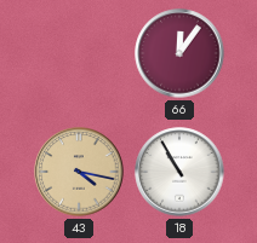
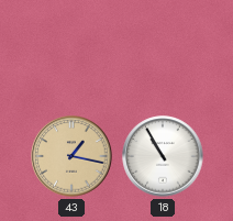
66: 12:06 -> none
43: 4:17 -> 1:17
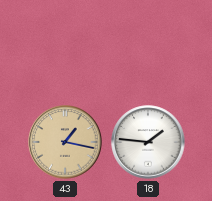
18: 10:55 -> 1:46
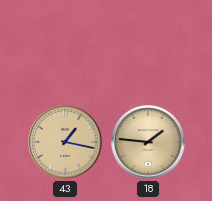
18 dial: white -> champagne
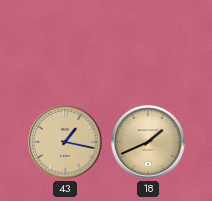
18: 1:46 -> 1:41
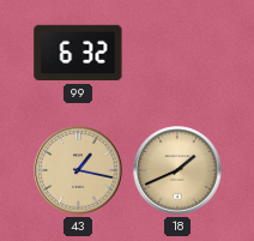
99: none -> 6:32
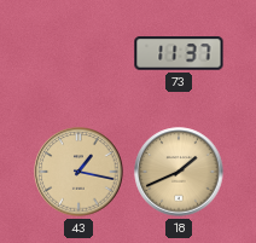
99: 6:32 -> none
73: none -> 11:37
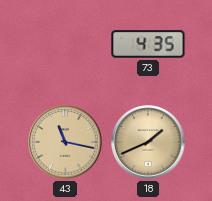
73: 11:37 -> 4:35
43: 1:17 -> 11:17
